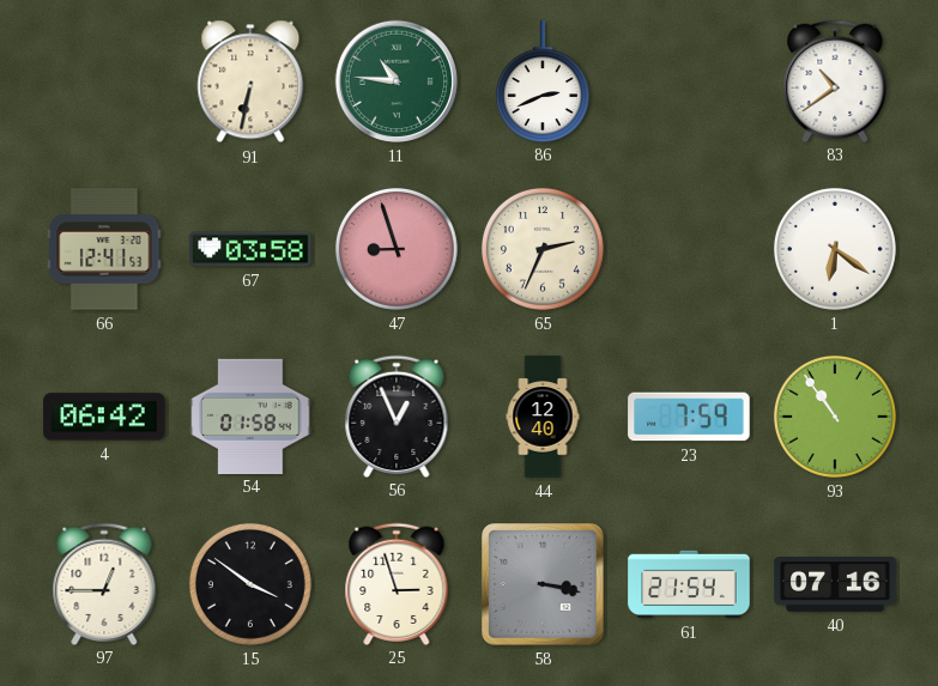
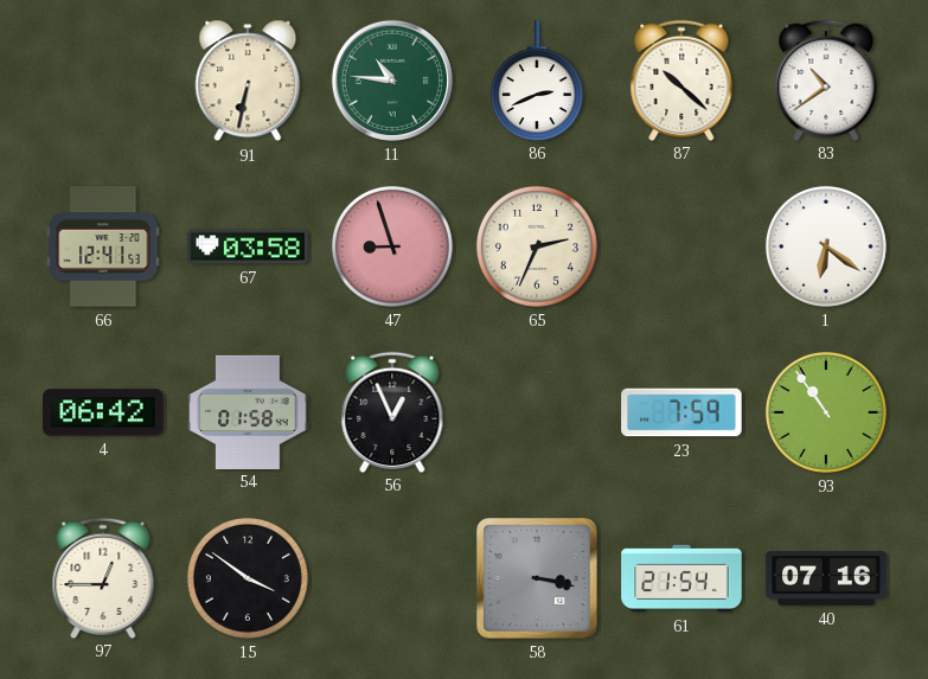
87: none -> 10:22
44: 12:40 -> none
25: 2:57 -> none
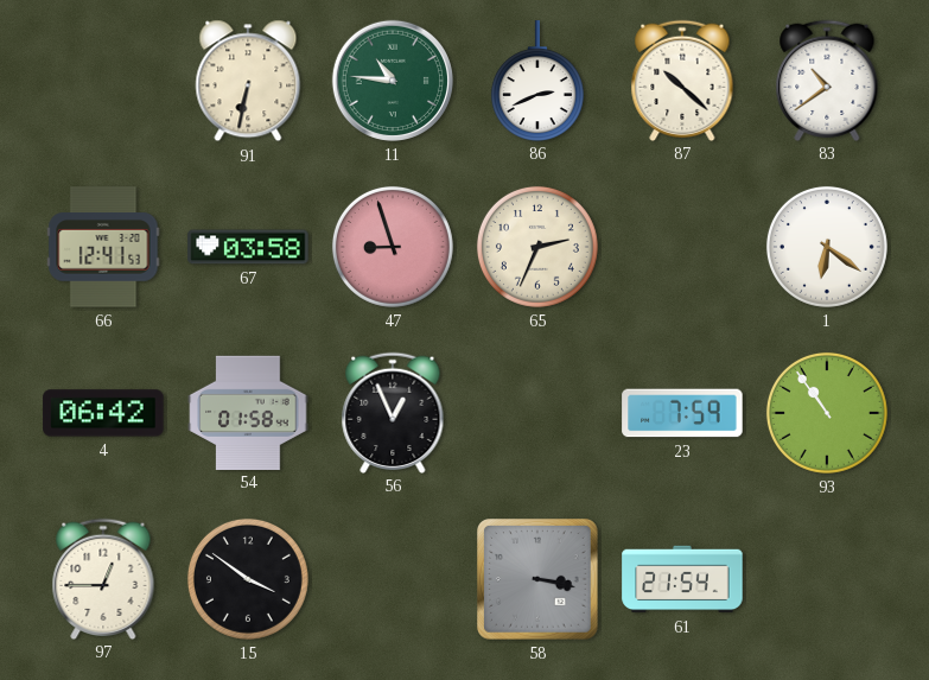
40: 07:16 -> none
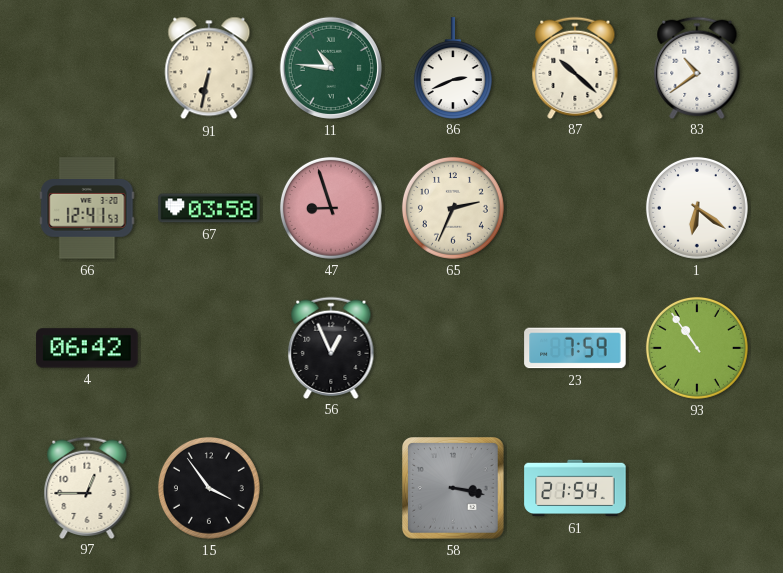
54: 01:58 -> none
15: 3:51 -> 3:54
